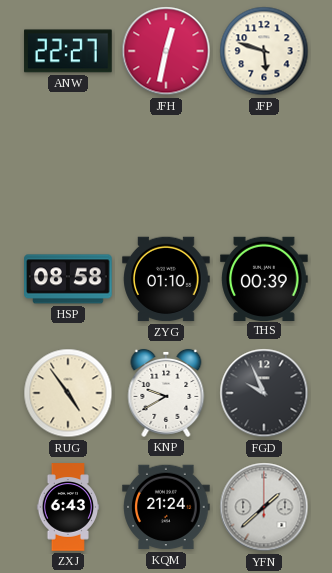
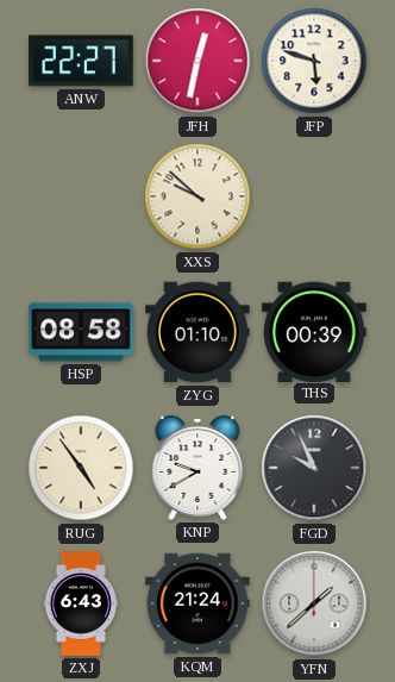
XXS: none -> 9:52
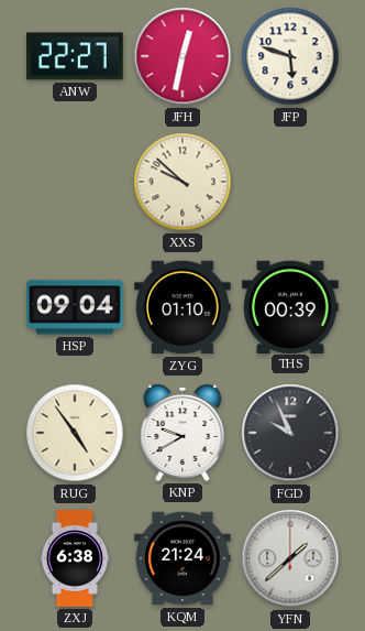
HSP: 08:58 -> 09:04
ZXJ: 6:43 -> 6:38
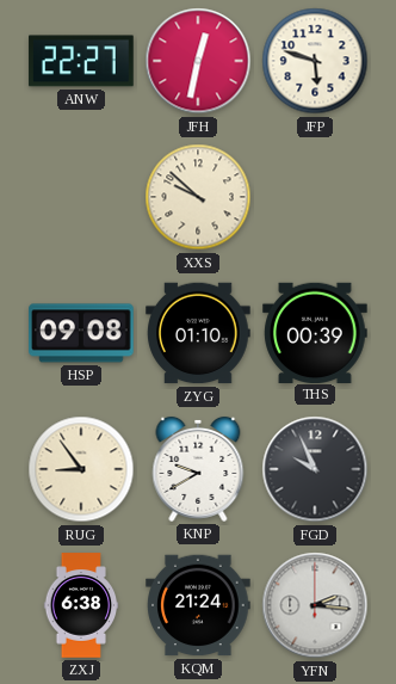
HSP: 09:04 -> 09:08
RUG: 4:54 -> 8:54
YFN: 1:38 -> 2:16
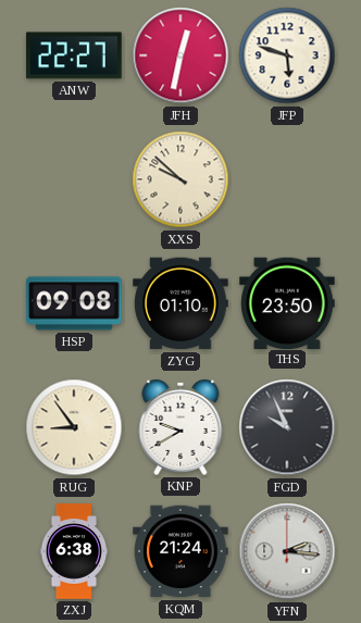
THS: 00:39 -> 23:50
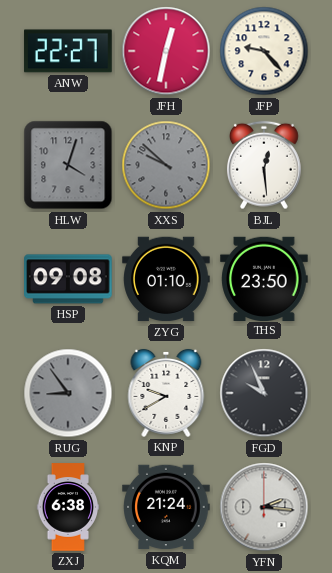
JFP: 5:48 -> 9:23
HLW: none -> 4:03
XXS dial: cream -> grey
BJL: none -> 12:29
RUG dial: cream -> grey
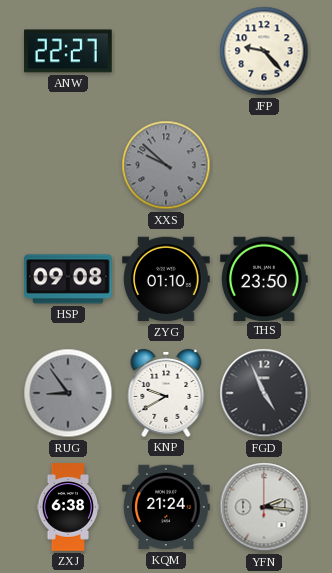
JFH: 12:32 -> none
HLW: 4:03 -> none
BJL: 12:29 -> none
FGD: 9:56 -> 4:56
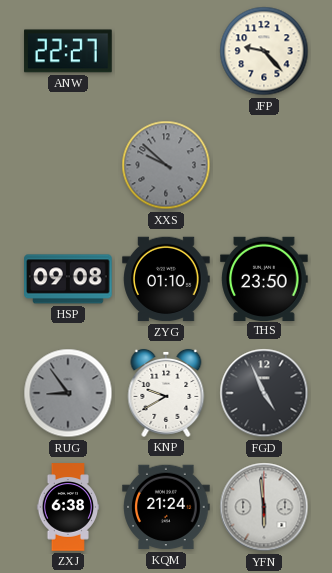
YFN: 2:16 -> 5:59
